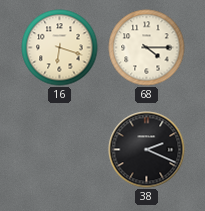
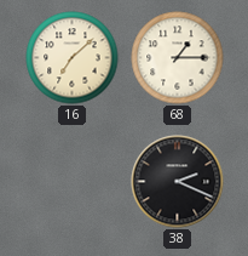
16: 6:18 -> 7:08
68: 4:15 -> 1:15
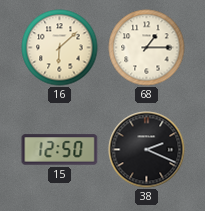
16: 7:08 -> 6:08
15: none -> 12:50
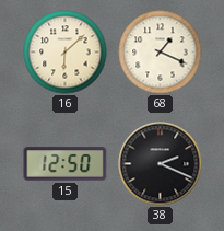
68: 1:15 -> 1:19
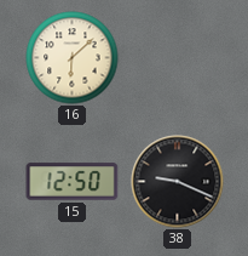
68: 1:19 -> none
38: 2:19 -> 9:19
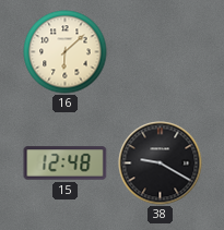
15: 12:50 -> 12:48
38: 9:19 -> 9:20
